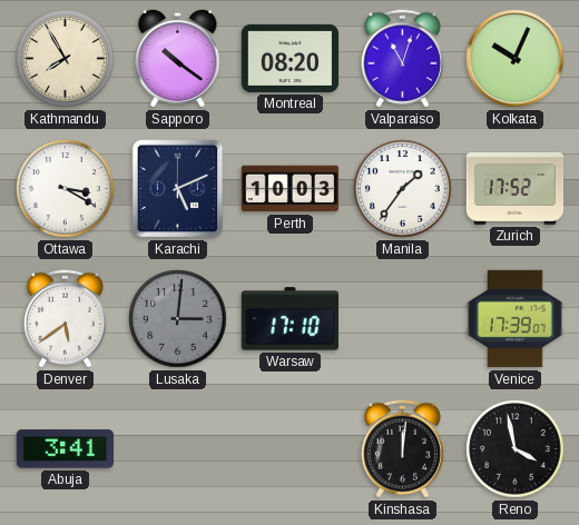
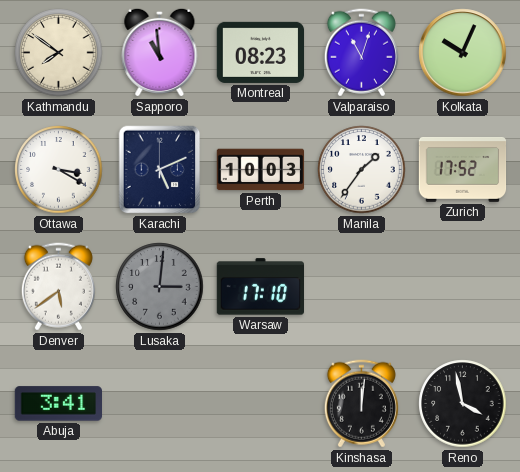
Kathmandu: 7:55 -> 7:51
Sapporo: 10:21 -> 10:59
Montreal: 08:20 -> 08:23
Venice: 17:39 -> none
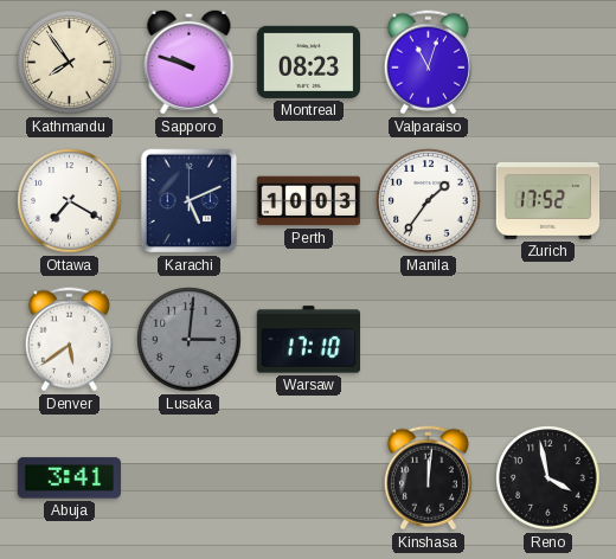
Kathmandu: 7:51 -> 7:54
Sapporo: 10:59 -> 9:48
Kolkata: 10:04 -> none
Ottawa: 3:20 -> 7:20
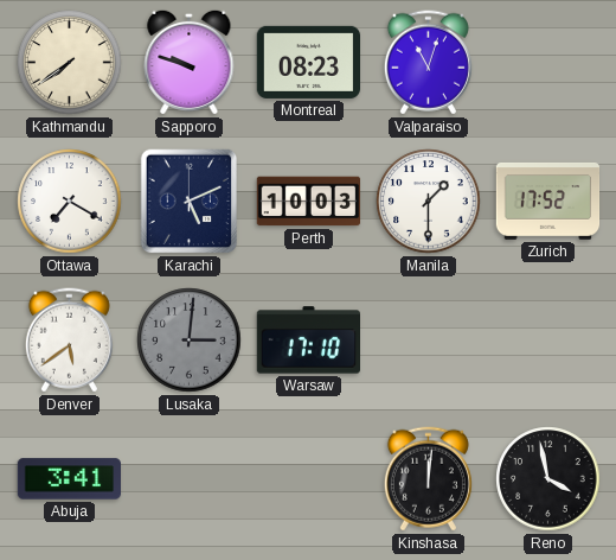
Kathmandu: 7:54 -> 7:39
Manila: 1:36 -> 1:30
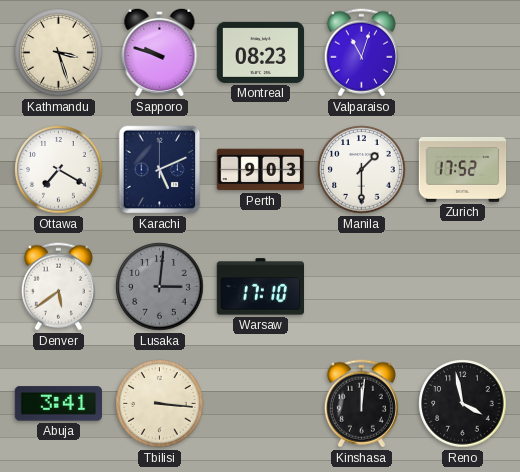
Kathmandu: 7:39 -> 3:27
Perth: 10:03 -> 9:03
Tbilisi: none -> 3:16
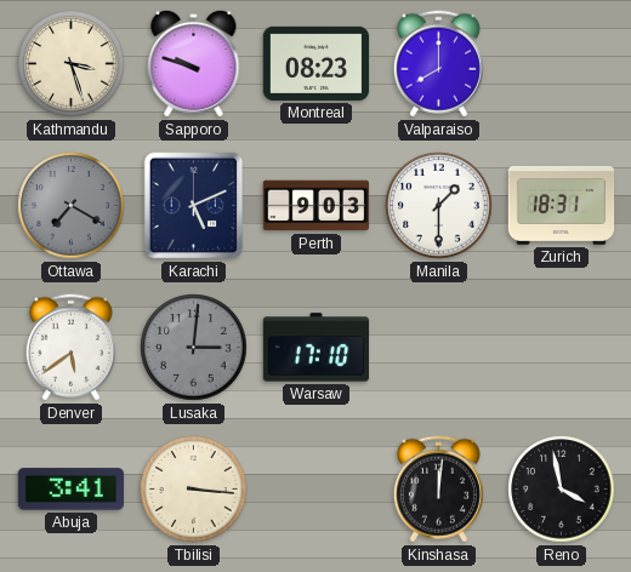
Valparaiso: 11:03 -> 8:00
Ottawa dial: white -> grey
Zurich: 17:52 -> 18:31
